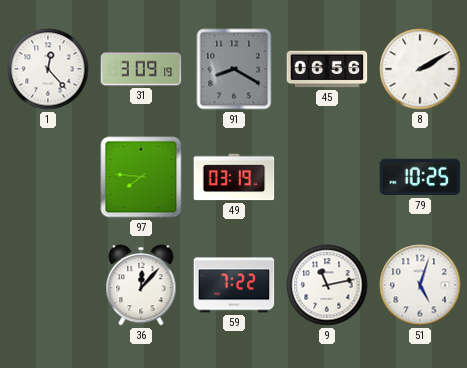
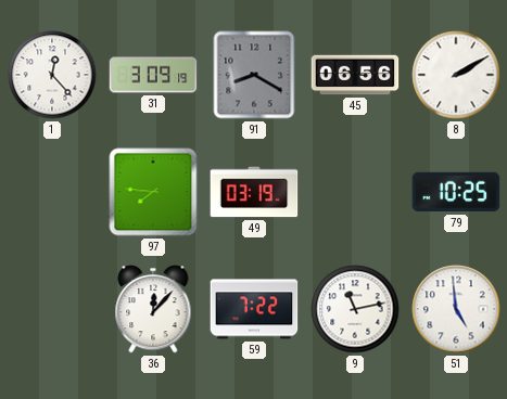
51: 5:03 -> 4:59
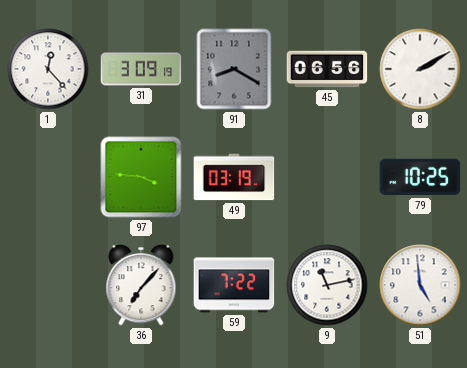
97: 7:46 -> 3:46
36: 12:07 -> 7:07
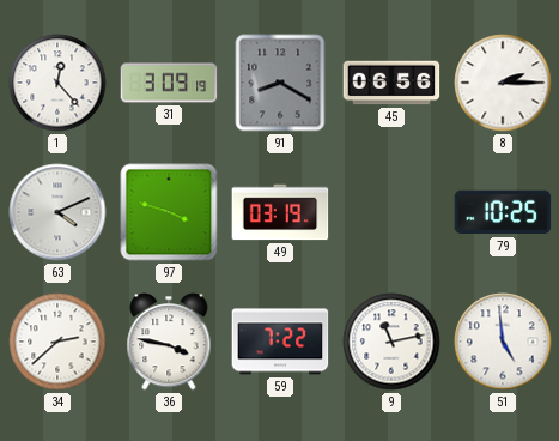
8: 2:10 -> 2:15
63: none -> 4:11
97: 3:46 -> 3:48
34: none -> 2:38
36: 7:07 -> 3:47
